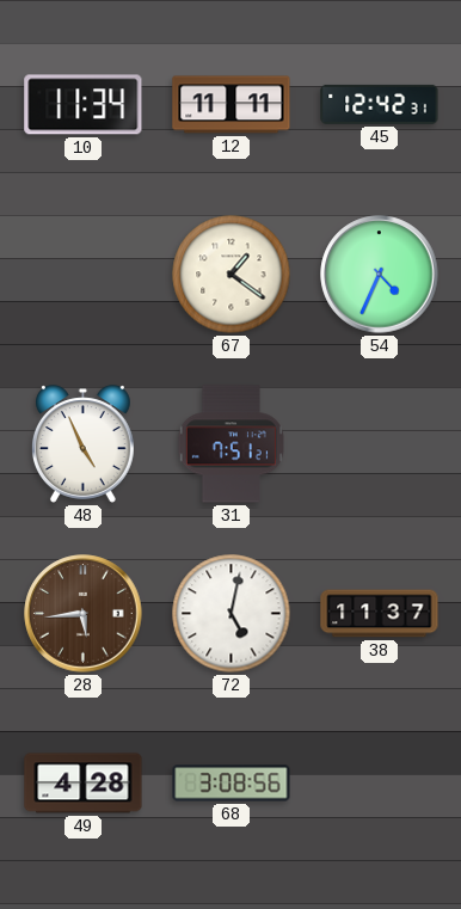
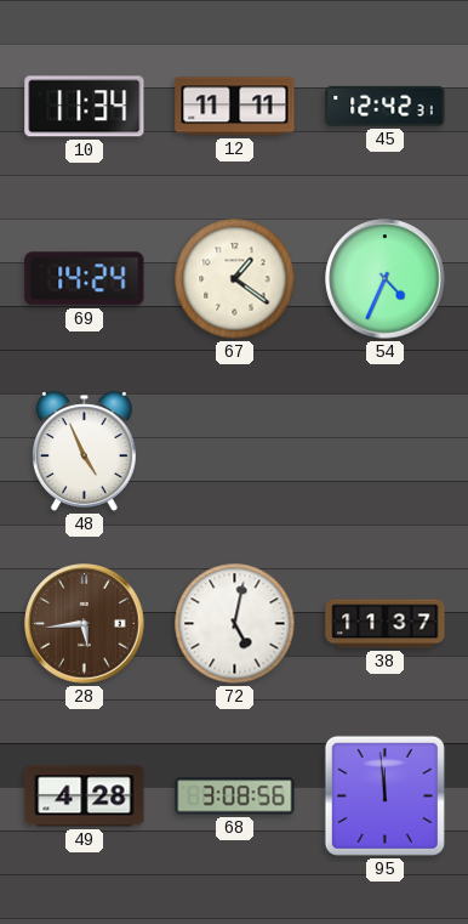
69: none -> 14:24
31: 7:51 -> none
95: none -> 11:59
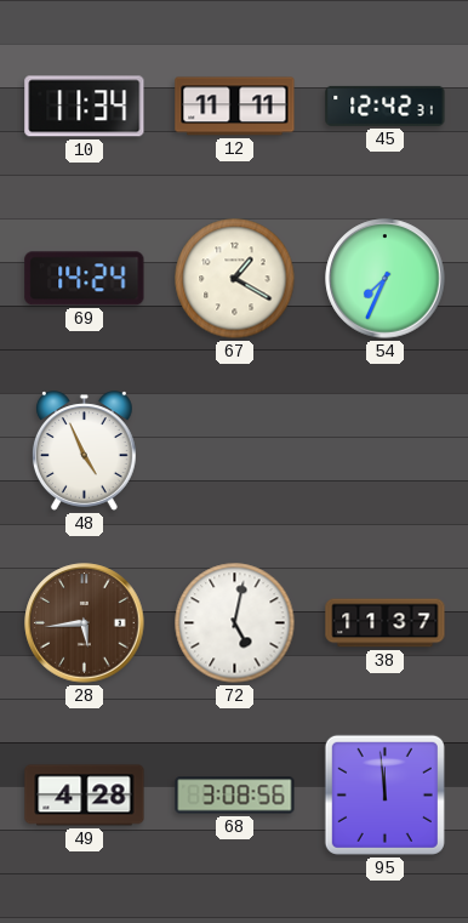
67: 1:21 -> 1:20
54: 4:34 -> 7:34
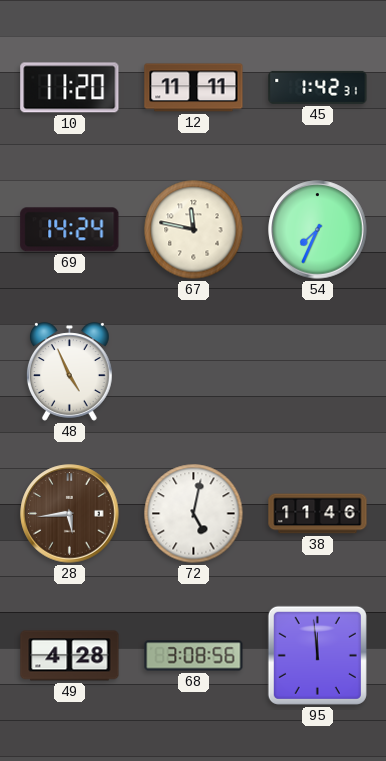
10: 11:34 -> 11:20
45: 12:42 -> 1:42
67: 1:20 -> 11:47
38: 11:37 -> 11:46
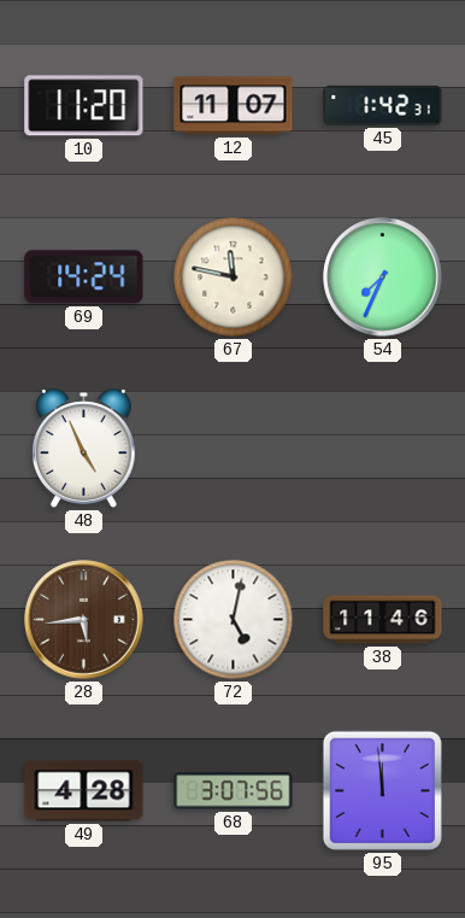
12: 11:11 -> 11:07
68: 3:08 -> 3:07
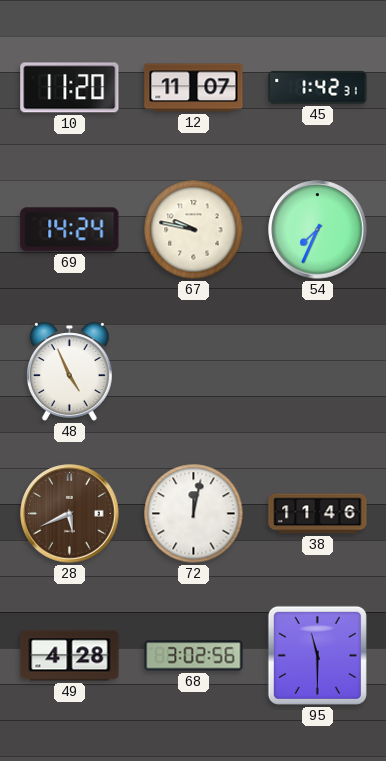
67: 11:47 -> 9:47
28: 5:44 -> 5:41
72: 5:02 -> 12:02
68: 3:07 -> 3:02
95: 11:59 -> 11:30
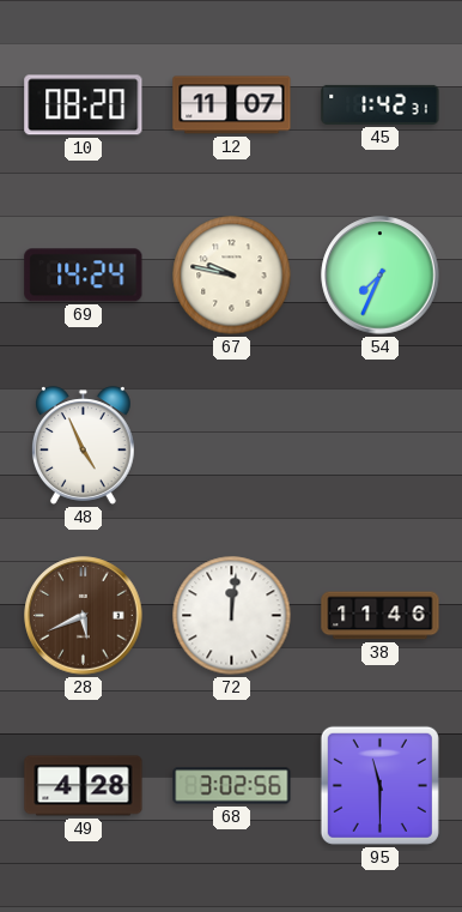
10: 11:20 -> 08:20
72: 12:02 -> 12:01
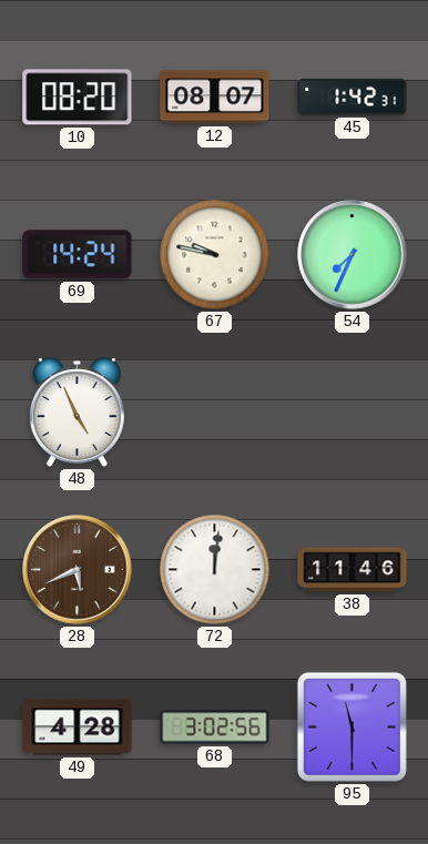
12: 11:07 -> 08:07
